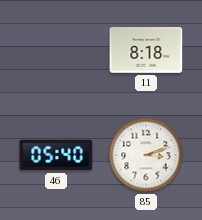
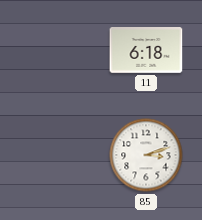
11: 8:18 -> 6:18
46: 05:40 -> none
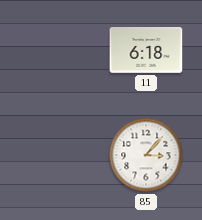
85: 3:12 -> 3:07
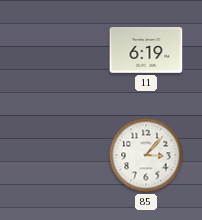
11: 6:18 -> 6:19
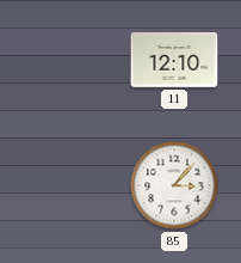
11: 6:19 -> 12:10
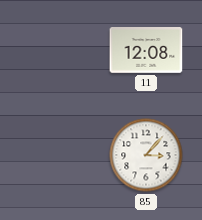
11: 12:10 -> 12:08
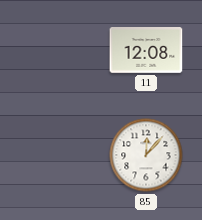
85: 3:07 -> 12:07
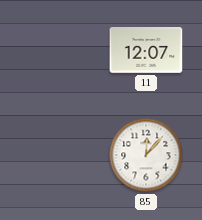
11: 12:08 -> 12:07
